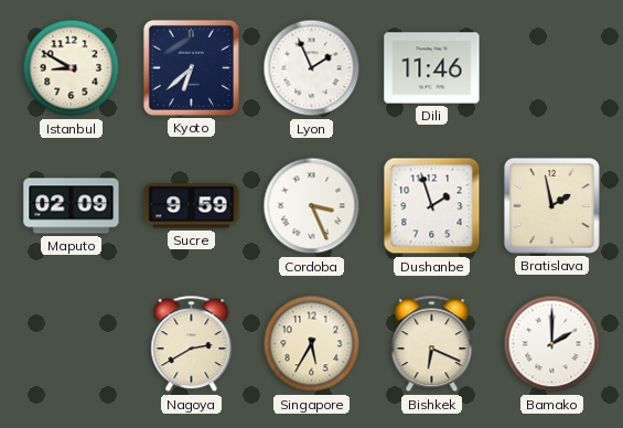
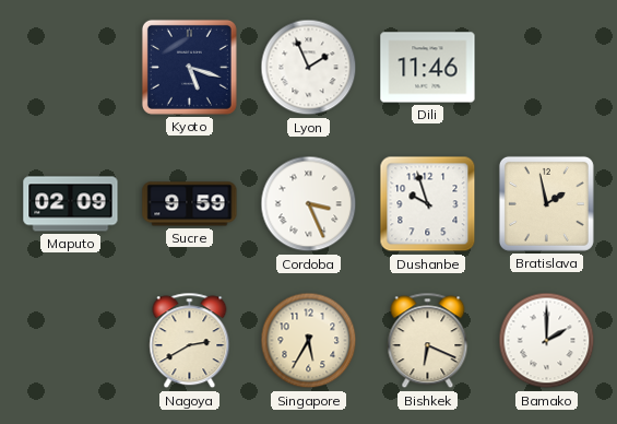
Istanbul: 8:50 -> none
Kyoto: 6:38 -> 5:18
Dushanbe: 1:57 -> 9:57
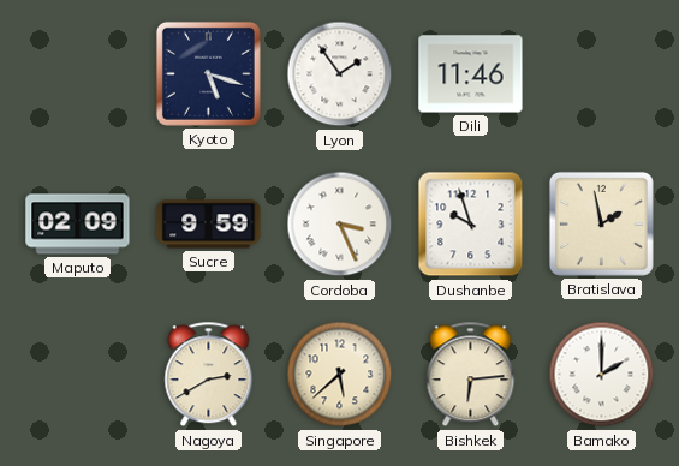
Lyon: 1:56 -> 1:54
Singapore: 5:35 -> 5:38
Bishkek: 6:19 -> 6:14
